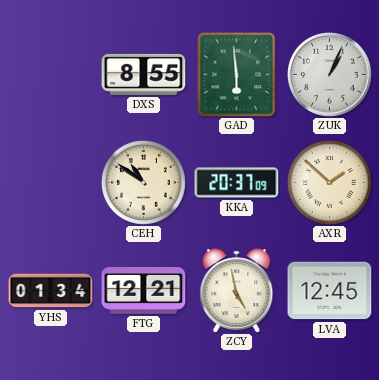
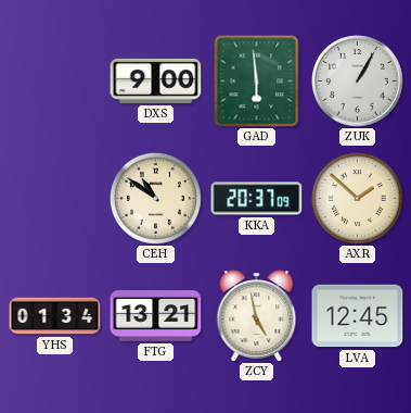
DXS: 8:55 -> 9:00
ZUK: 1:04 -> 1:05
FTG: 12:21 -> 13:21
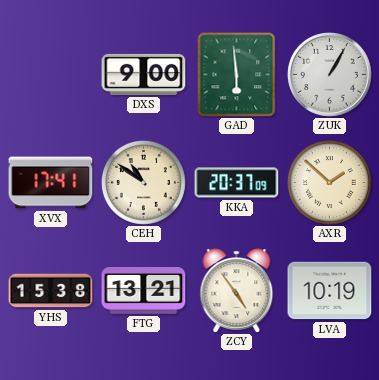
XVX: none -> 17:41
YHS: 01:34 -> 15:38
ZCY: 4:58 -> 4:54
LVA: 12:45 -> 10:19
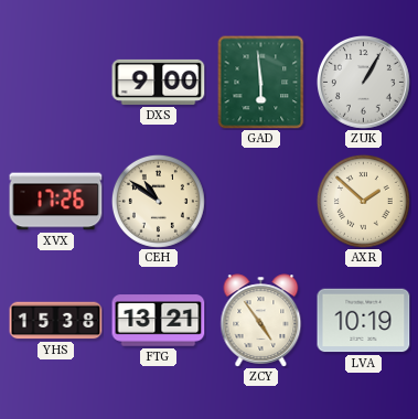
XVX: 17:41 -> 17:26
KKA: 20:37 -> none
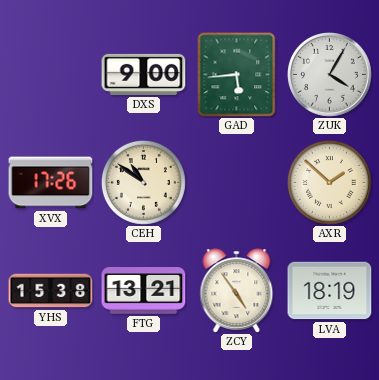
GAD: 5:59 -> 5:44
ZUK: 1:05 -> 4:05
LVA: 10:19 -> 18:19
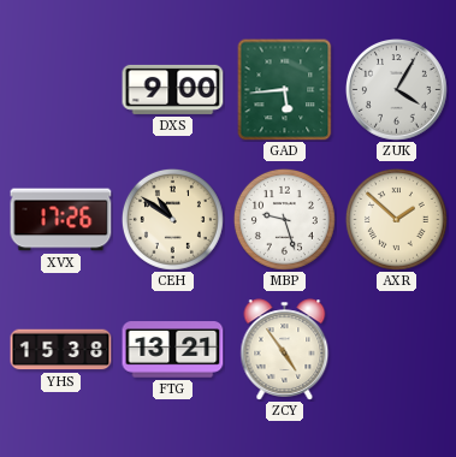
MBP: none -> 9:27
LVA: 18:19 -> none
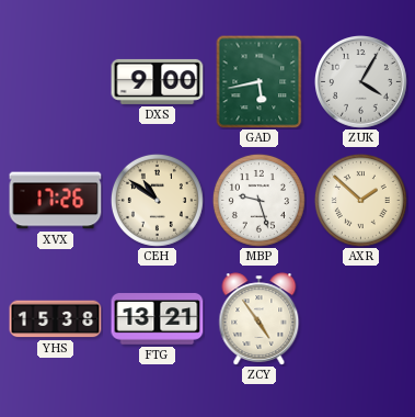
GAD: 5:44 -> 5:43
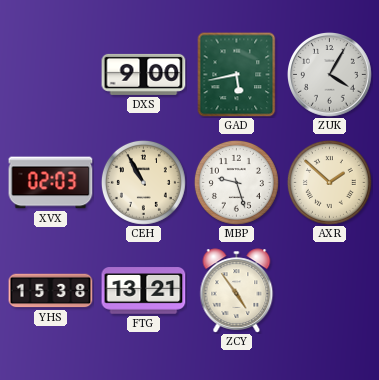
XVX: 17:26 -> 02:03
CEH: 10:51 -> 10:55
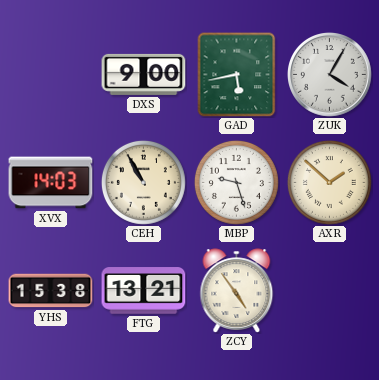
XVX: 02:03 -> 14:03
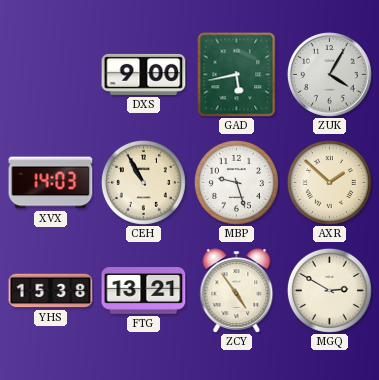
MGQ: none -> 2:50
